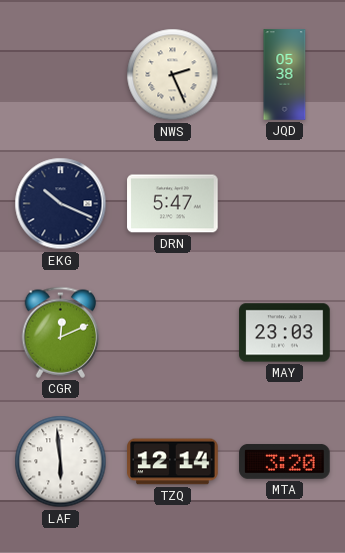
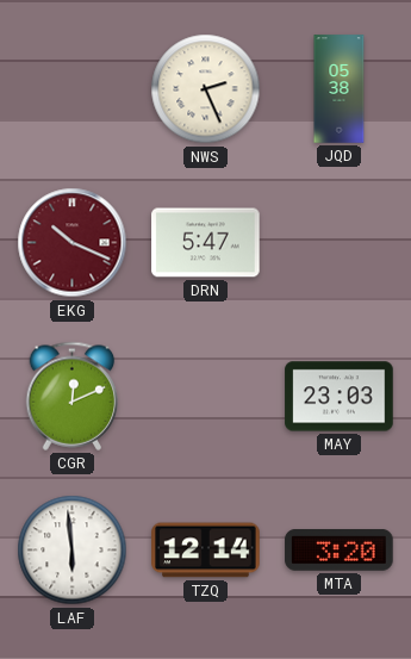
EKG dial: navy -> burgundy
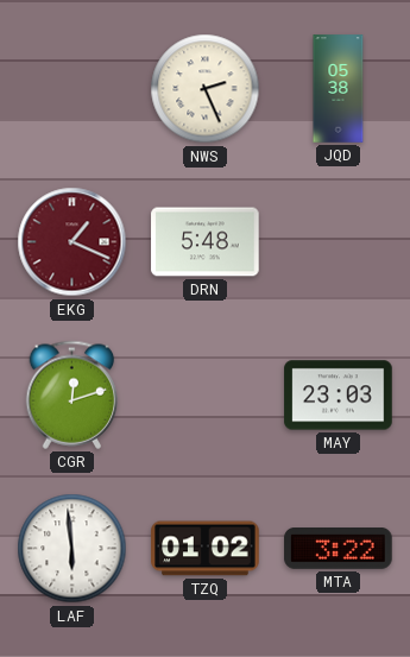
EKG: 10:19 -> 1:19
DRN: 5:47 -> 5:48
CGR: 12:11 -> 12:12
TZQ: 12:14 -> 01:02
MTA: 3:20 -> 3:22
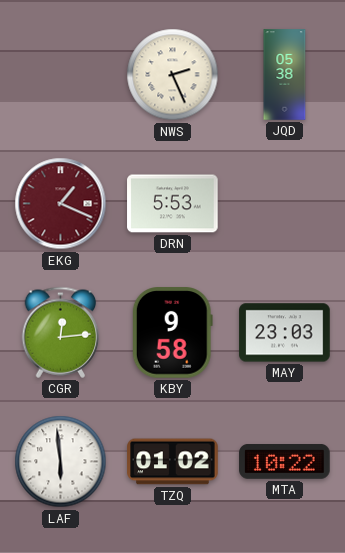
DRN: 5:48 -> 5:53
CGR: 12:12 -> 12:14
KBY: none -> 9:58
MTA: 3:22 -> 10:22
